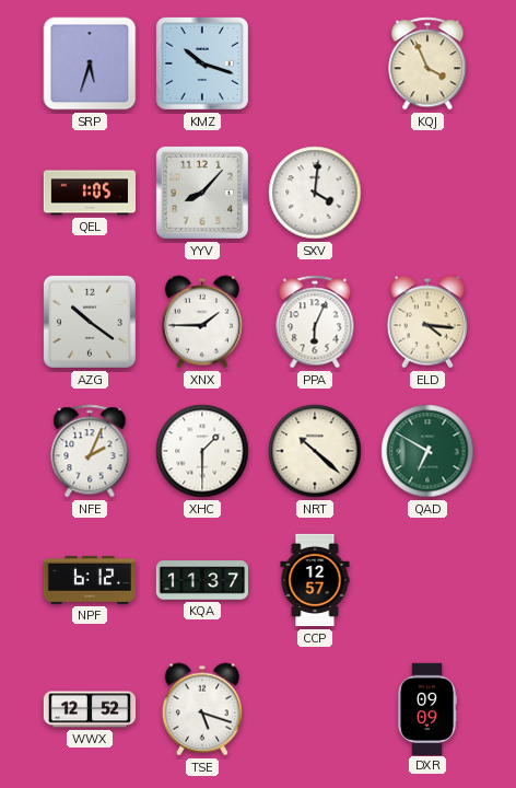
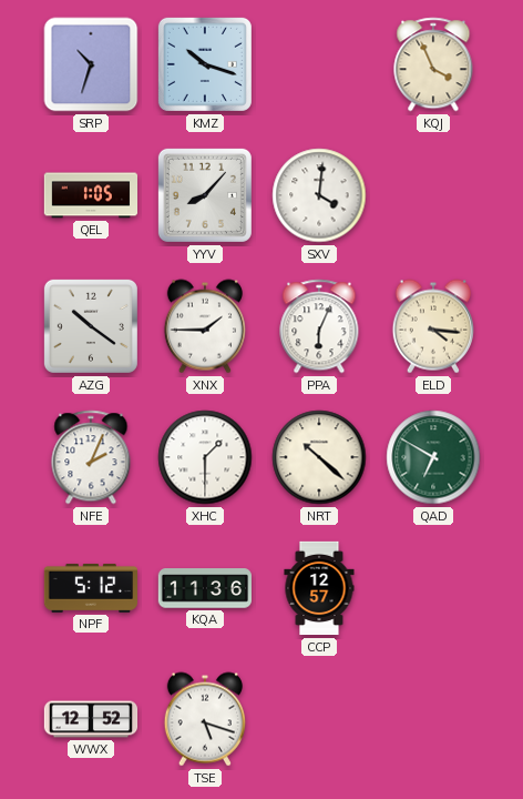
SRP: 5:33 -> 10:33
NPF: 6:12 -> 5:12
KQA: 11:37 -> 11:36
DXR: 09:09 -> none
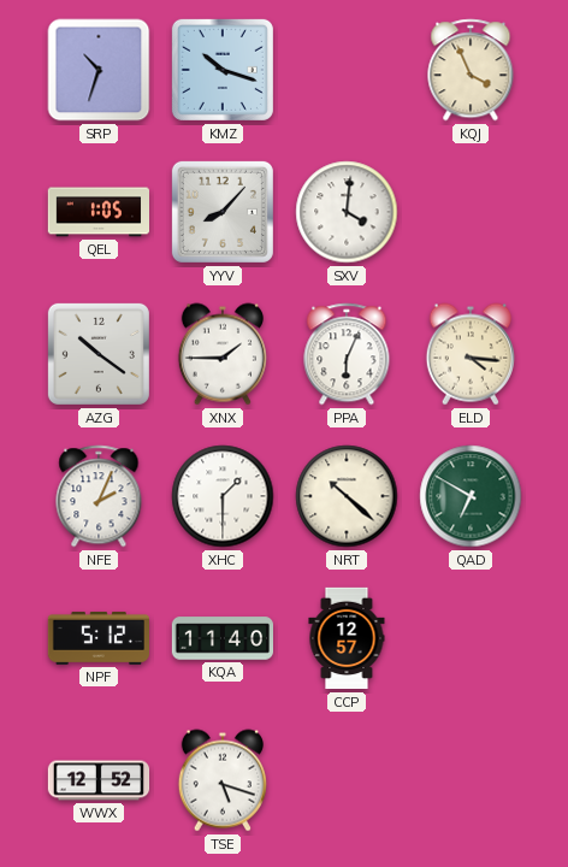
KQA: 11:36 -> 11:40
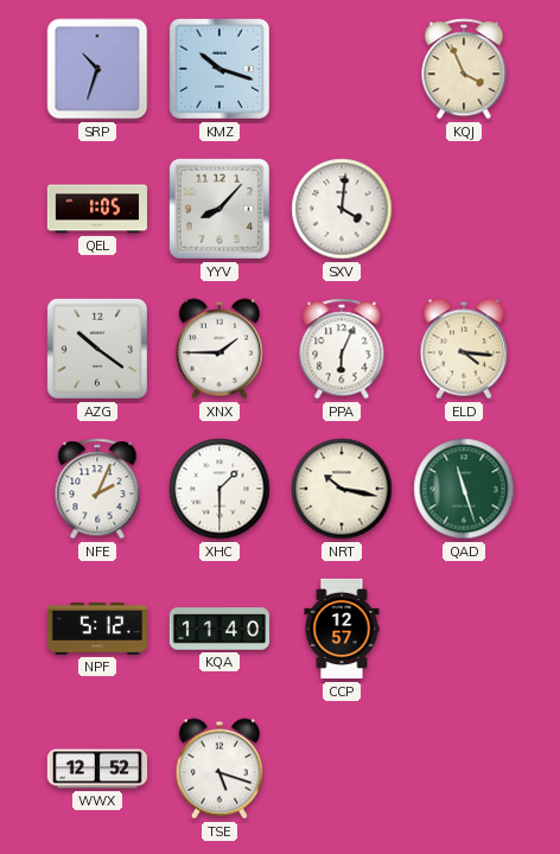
NRT: 10:22 -> 10:17
QAD: 6:50 -> 11:27
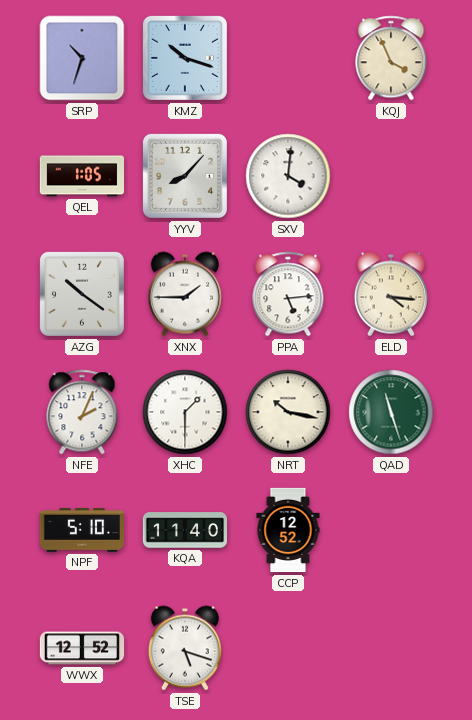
PPA: 6:04 -> 5:14
NPF: 5:12 -> 5:10
CCP: 12:57 -> 12:52
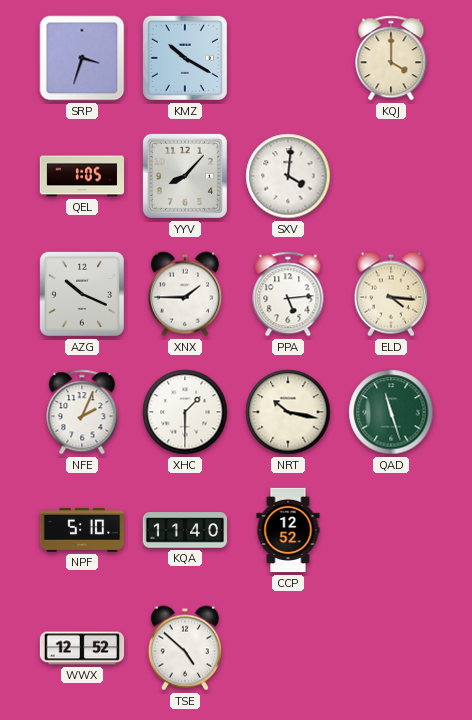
SRP: 10:33 -> 3:33
KMZ: 10:18 -> 10:20
KQJ: 3:56 -> 4:00
AZG: 10:21 -> 10:19
TSE: 5:18 -> 4:52
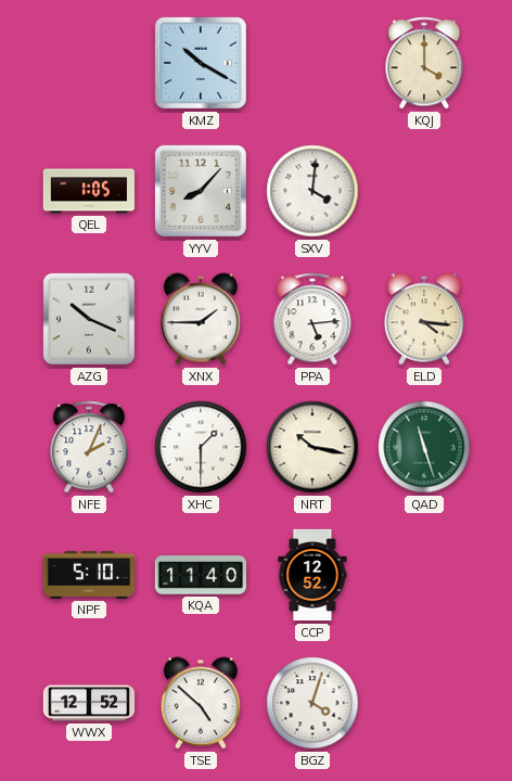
SRP: 3:33 -> none
BGZ: none -> 4:03
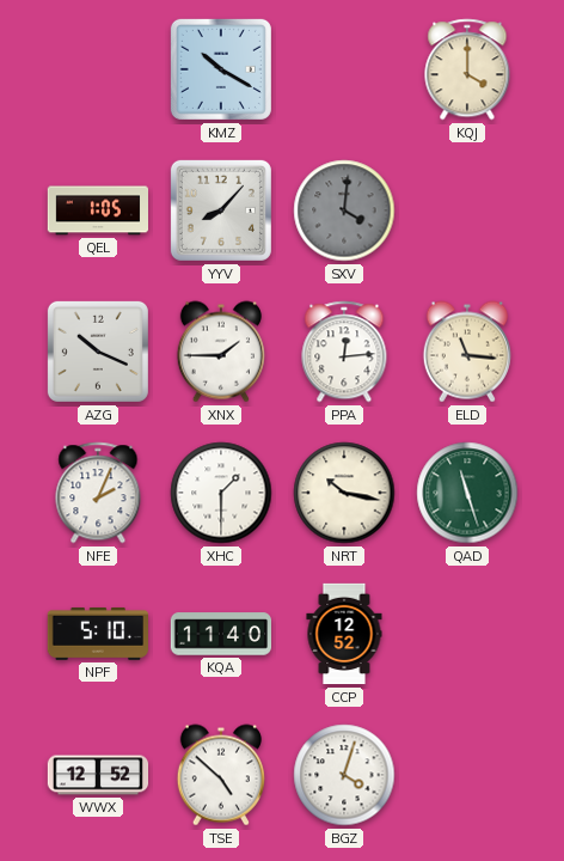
SXV dial: white -> grey
PPA: 5:14 -> 12:14
ELD: 4:16 -> 11:16
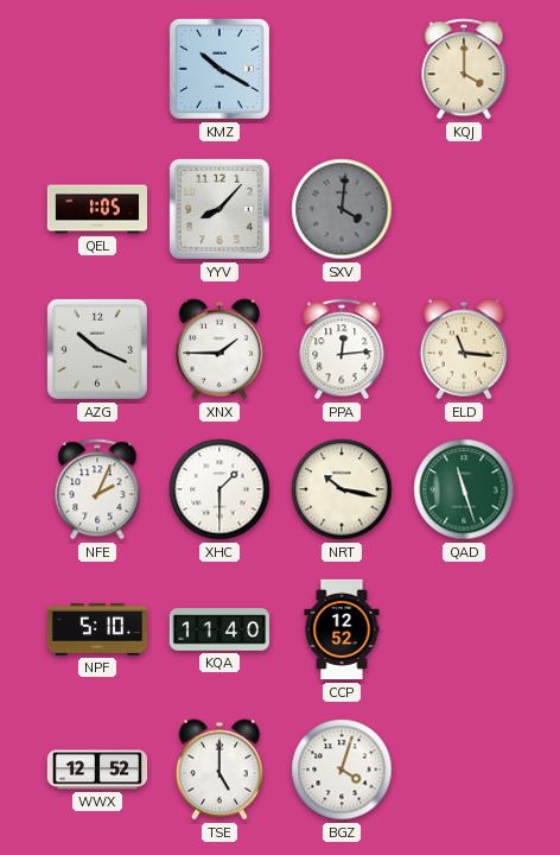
TSE: 4:52 -> 5:00
